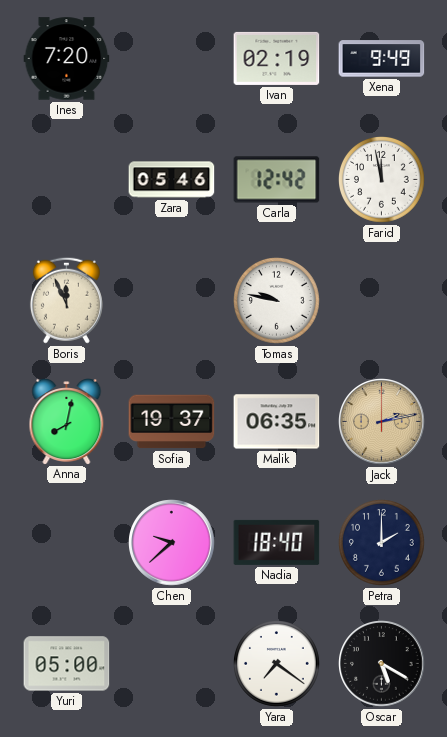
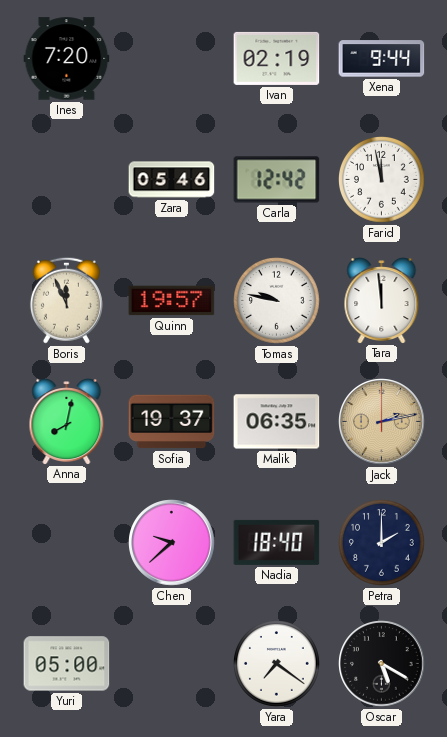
Xena: 9:49 -> 9:44
Quinn: none -> 19:57
Tara: none -> 11:59
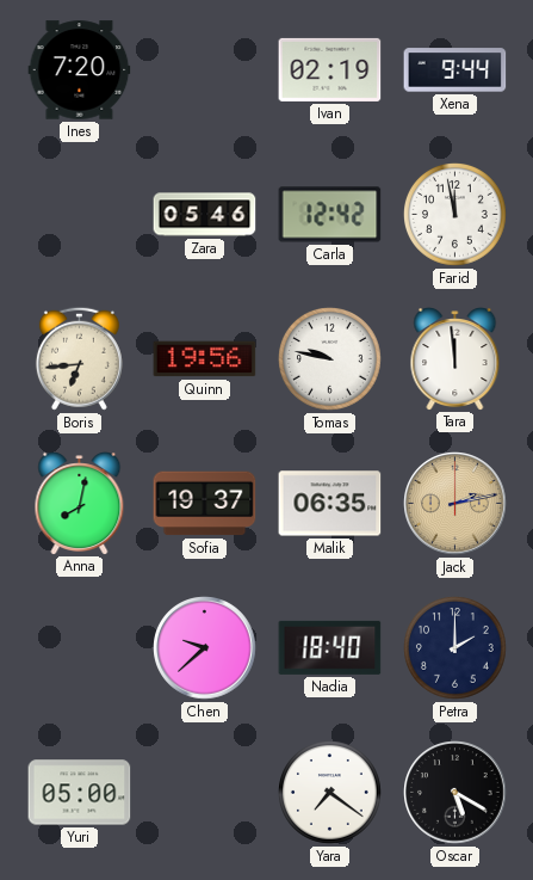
Boris: 11:56 -> 6:44
Quinn: 19:57 -> 19:56
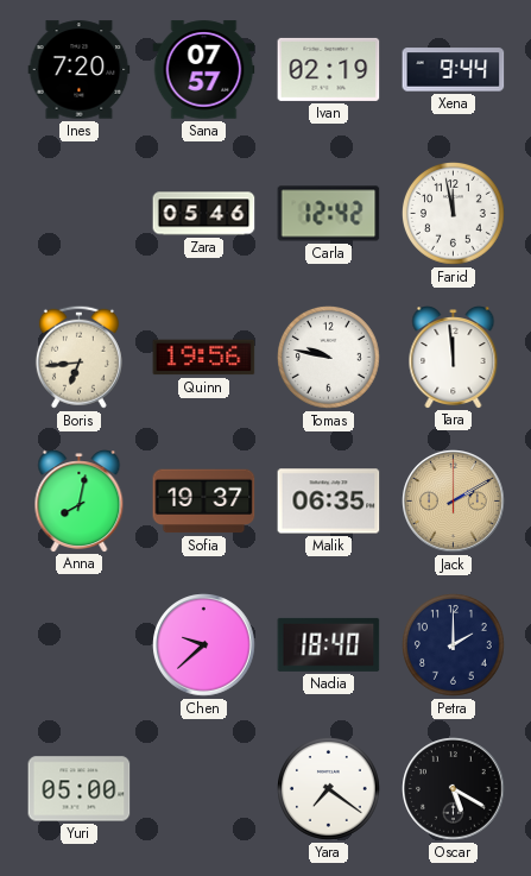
Sana: none -> 07:57
Jack: 2:13 -> 2:10
